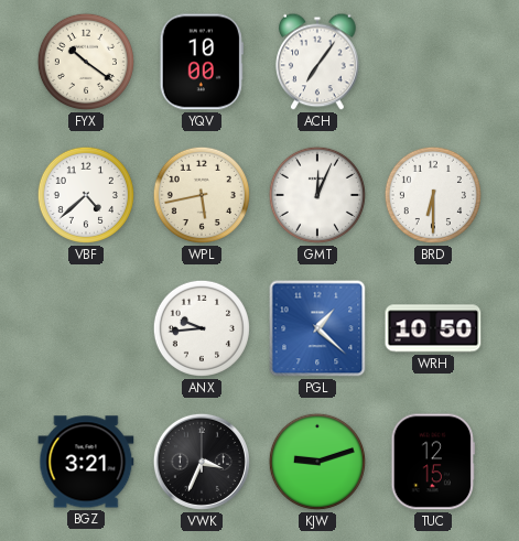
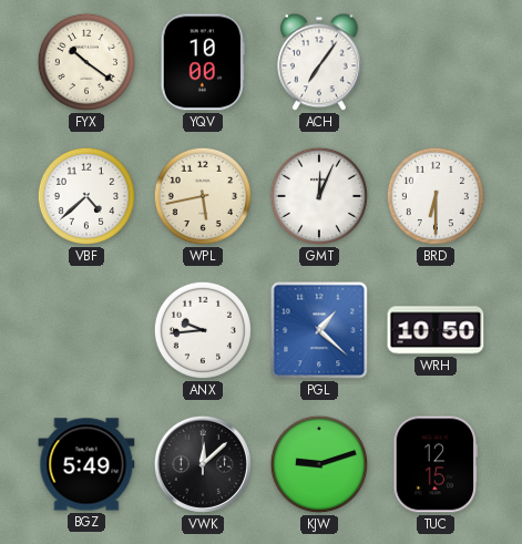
BGZ: 3:21 -> 5:49
VWK: 3:34 -> 12:08
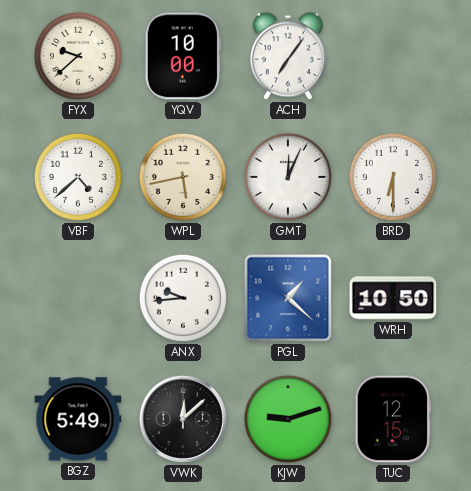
FYX: 10:21 -> 9:38
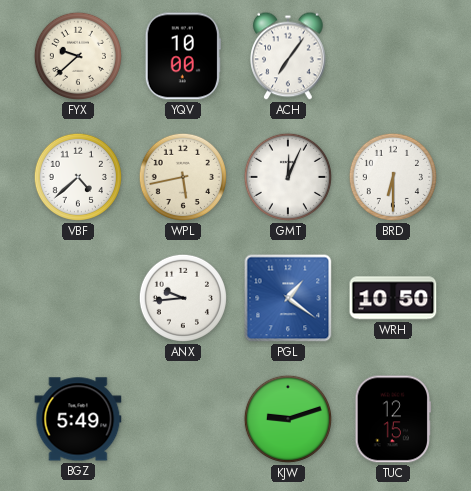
PGL: 1:22 -> 1:21
VWK: 12:08 -> none
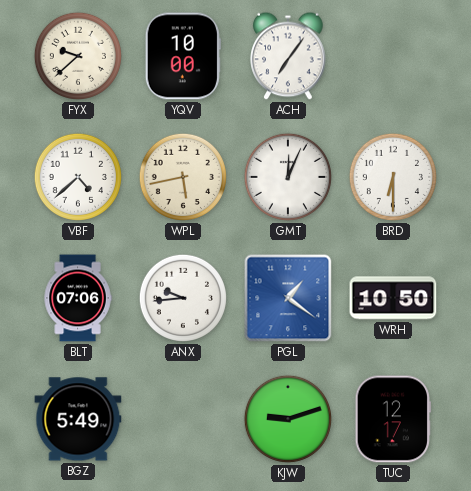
BLT: none -> 07:06
TUC: 12:15 -> 12:17
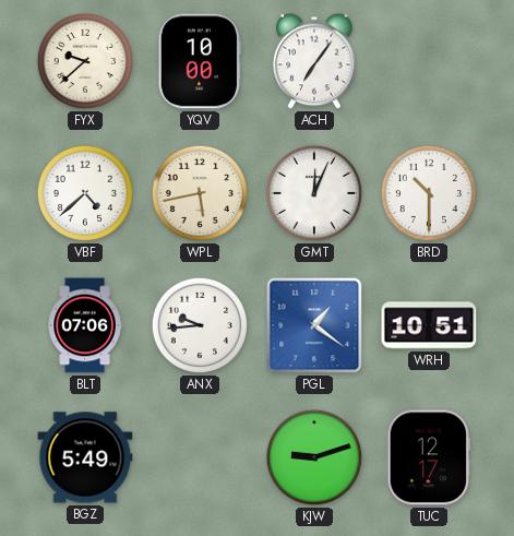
BRD: 6:30 -> 10:30
WRH: 10:50 -> 10:51
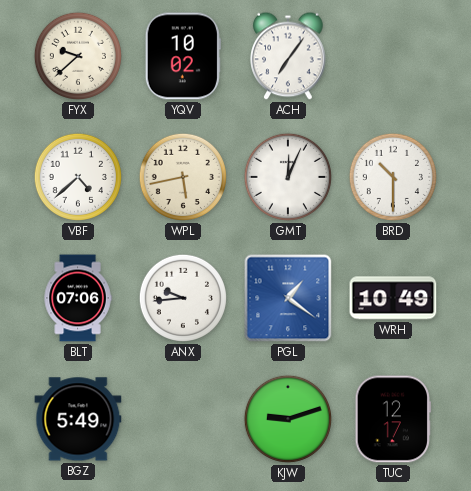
YQV: 10:00 -> 10:02
WRH: 10:51 -> 10:49
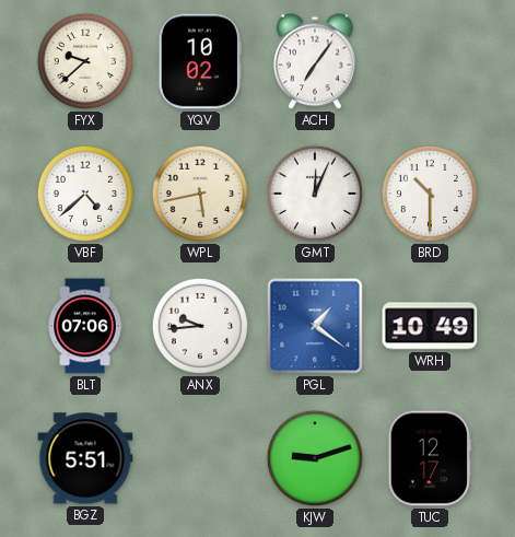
BGZ: 5:49 -> 5:51
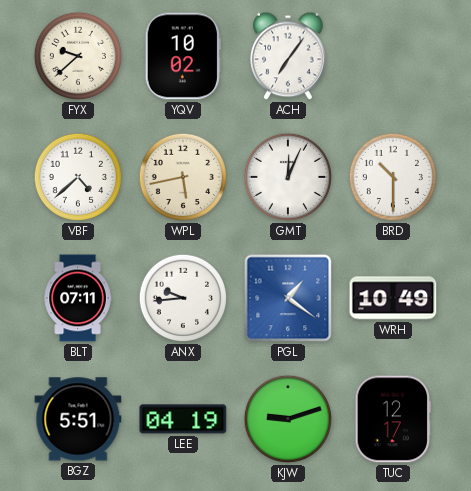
BLT: 07:06 -> 07:11
LEE: none -> 04:19
